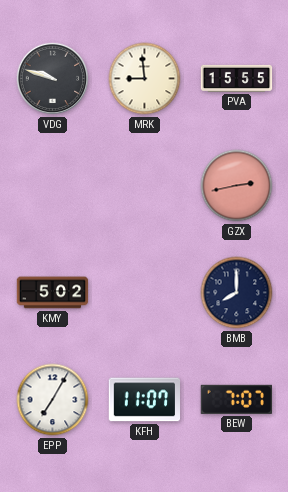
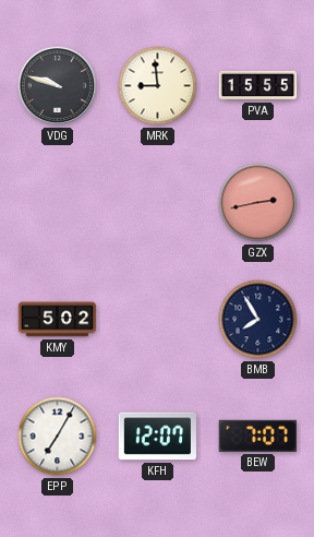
BMB: 8:00 -> 7:55
KFH: 11:07 -> 12:07
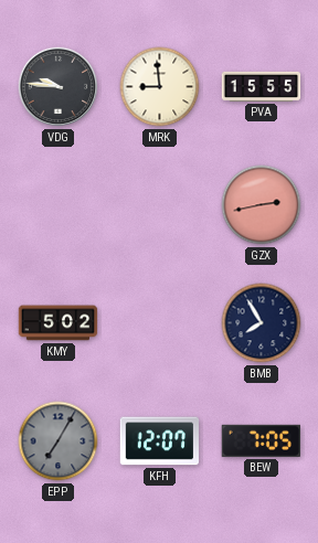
VDG: 9:48 -> 9:46
EPP dial: white -> grey
BEW: 7:07 -> 7:05
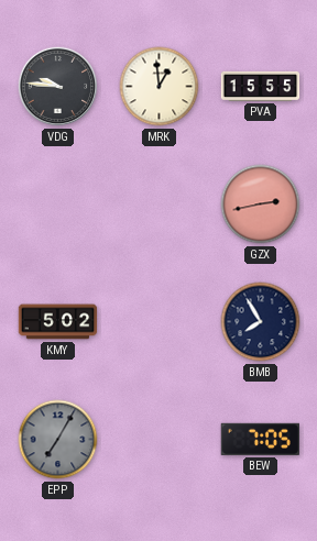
MRK: 8:59 -> 12:59
KFH: 12:07 -> none
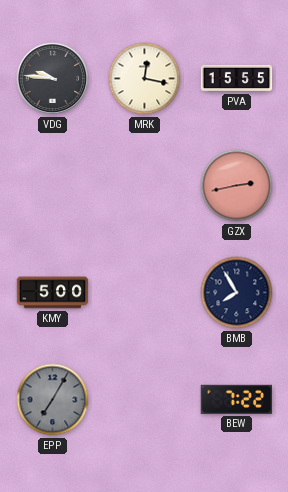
MRK: 12:59 -> 12:17
KMY: 5:02 -> 5:00
BEW: 7:05 -> 7:22
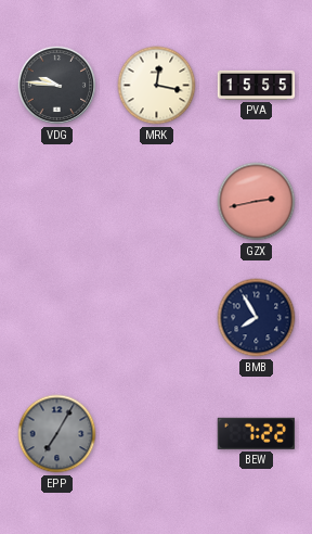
KMY: 5:00 -> none
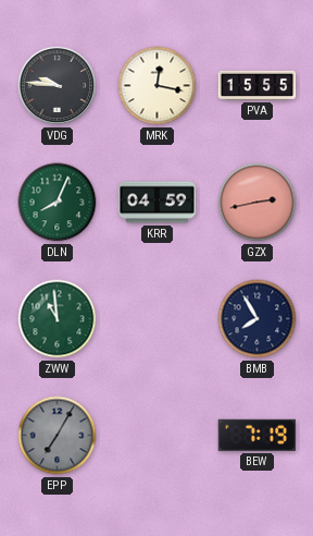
DLN: none -> 8:04
KRR: none -> 04:59
ZWW: none -> 10:59
BEW: 7:22 -> 7:19
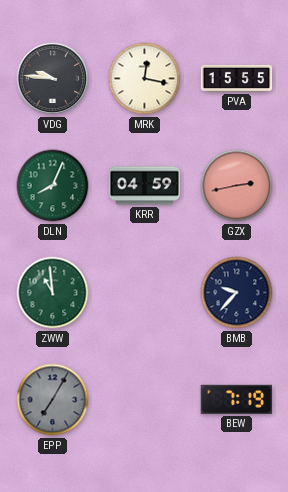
BMB: 7:55 -> 9:37
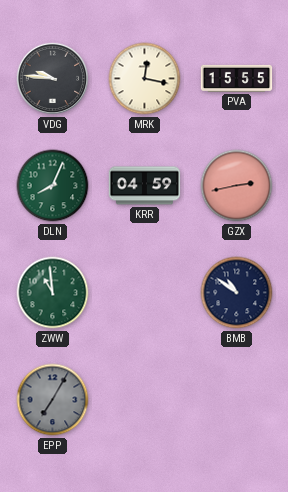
BMB: 9:37 -> 10:51
BEW: 7:19 -> none
